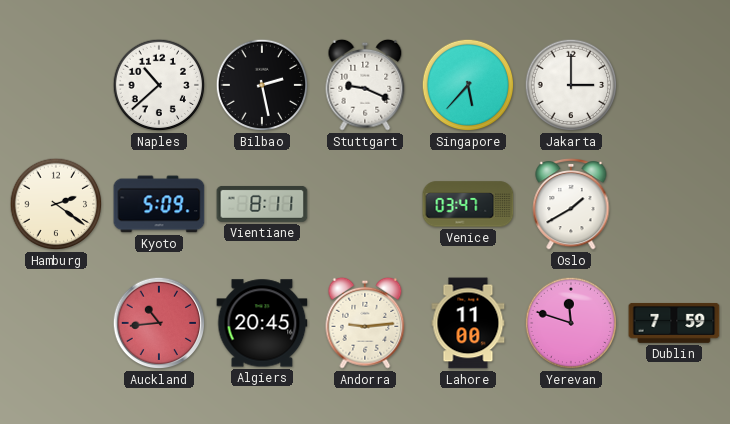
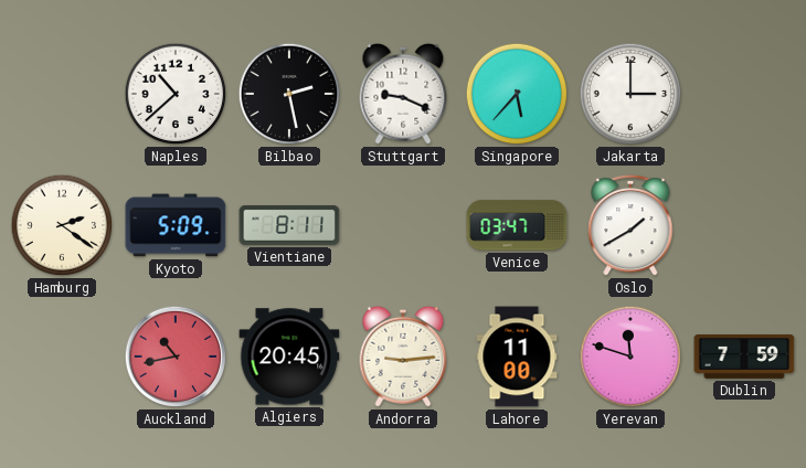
Auckland: 10:44 -> 10:43
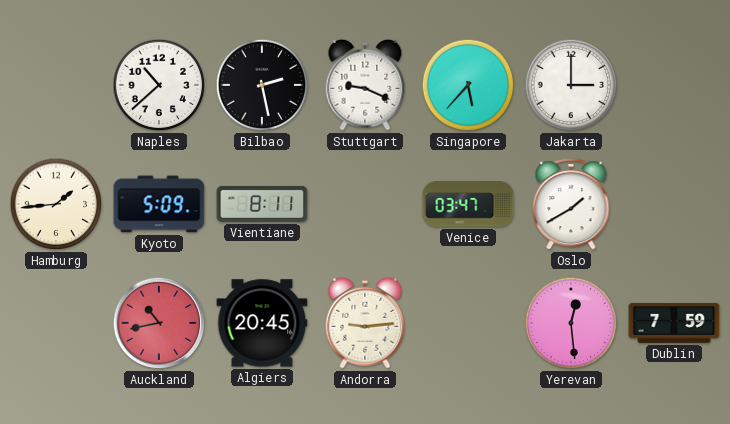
Hamburg: 2:21 -> 1:44
Lahore: 11:00 -> none
Yerevan: 11:48 -> 12:29
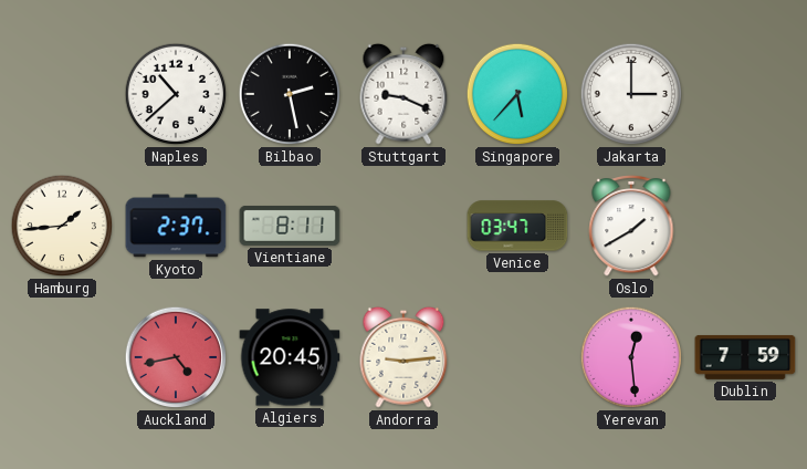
Kyoto: 5:09 -> 2:37
Auckland: 10:43 -> 4:43
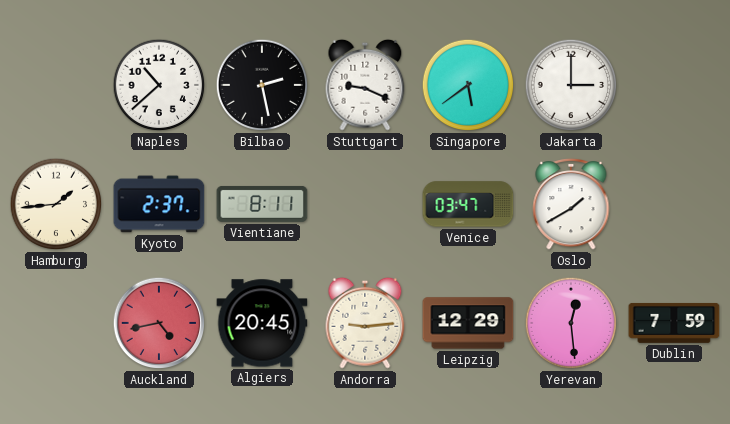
Singapore: 5:37 -> 5:39
Leipzig: none -> 12:29
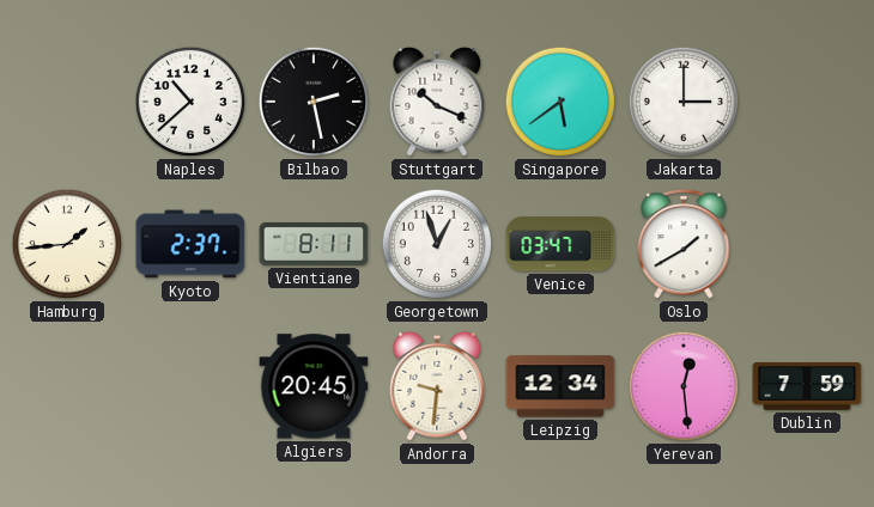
Stuttgart: 9:19 -> 10:19
Georgetown: none -> 12:57
Auckland: 4:43 -> none
Andorra: 9:14 -> 9:31
Leipzig: 12:29 -> 12:34
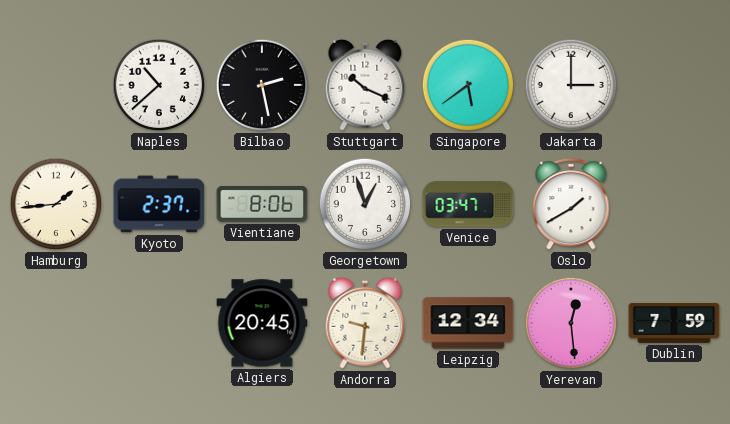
Vientiane: 8:11 -> 8:06
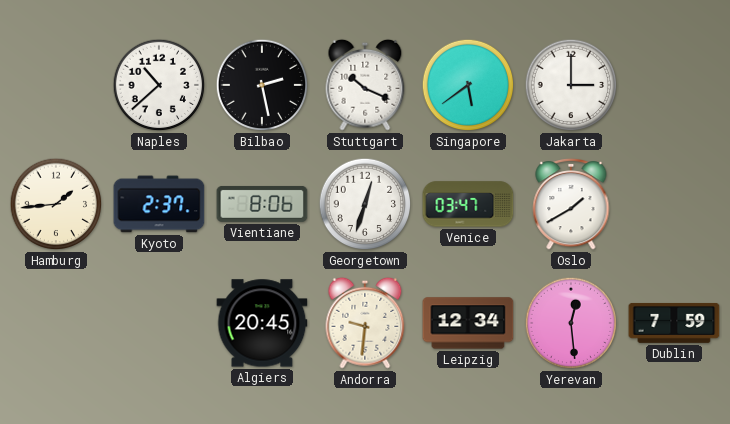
Georgetown: 12:57 -> 12:33
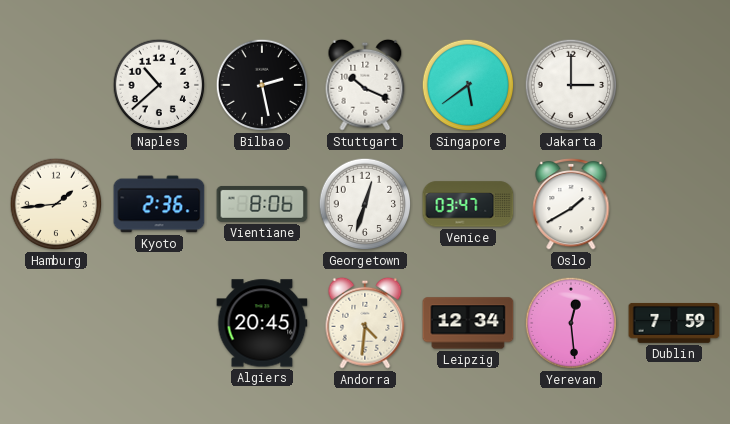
Kyoto: 2:37 -> 2:36
Andorra: 9:31 -> 4:31
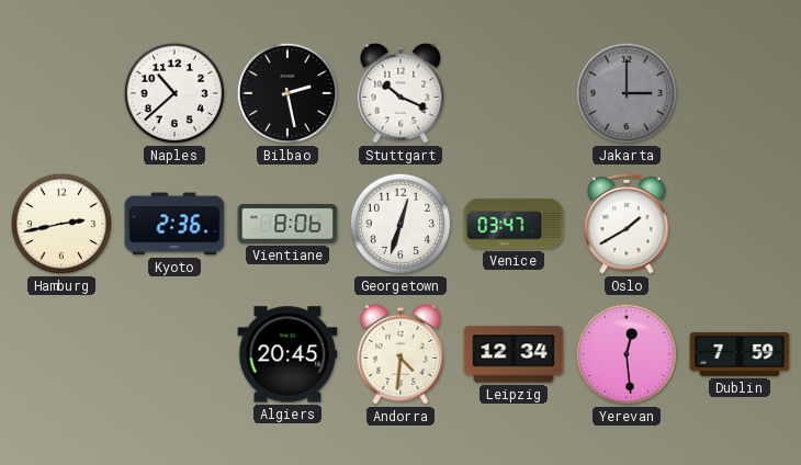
Singapore: 5:39 -> none
Jakarta dial: white -> grey
Hamburg: 1:44 -> 2:43
